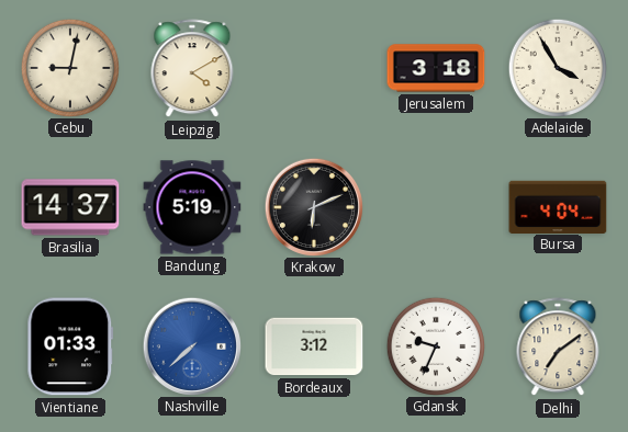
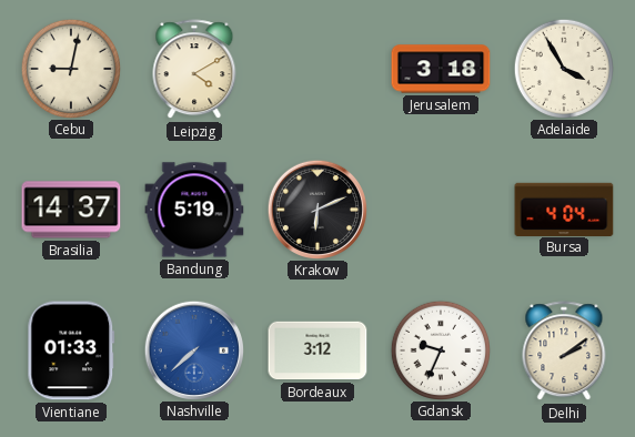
Delhi: 7:09 -> 2:09
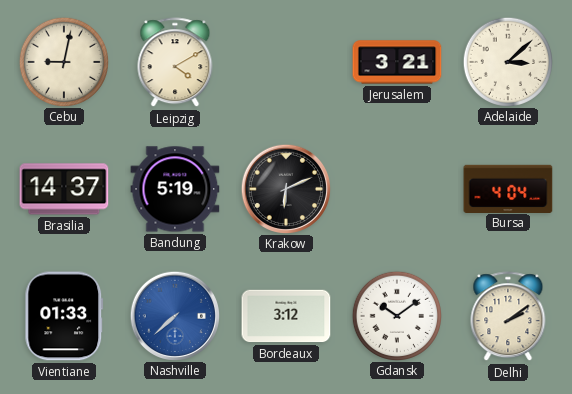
Jerusalem: 3:18 -> 3:21
Adelaide: 3:55 -> 3:08
Gdansk: 9:34 -> 10:09
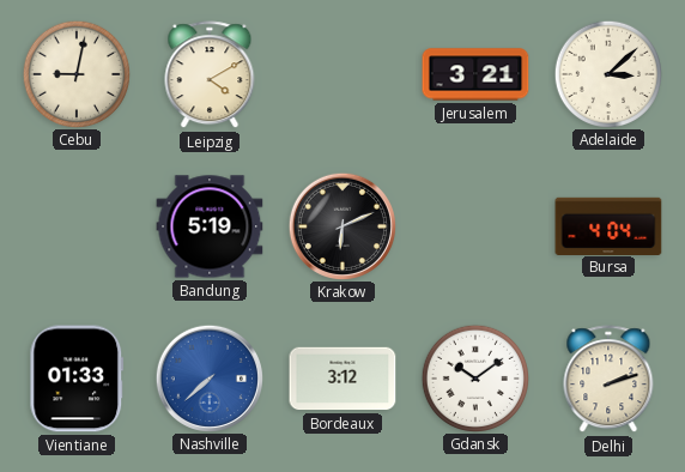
Brasilia: 14:37 -> none
Delhi: 2:09 -> 2:12
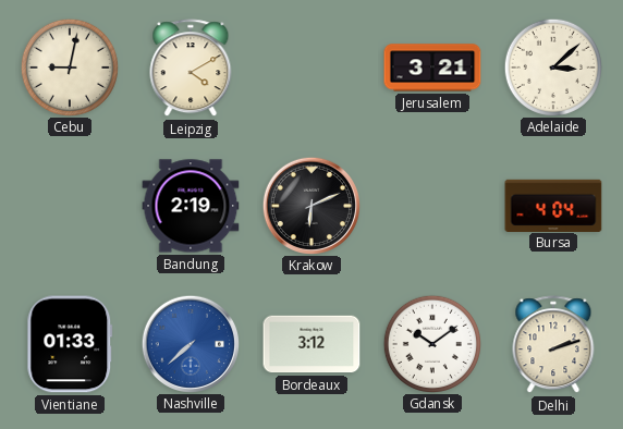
Bandung: 5:19 -> 2:19
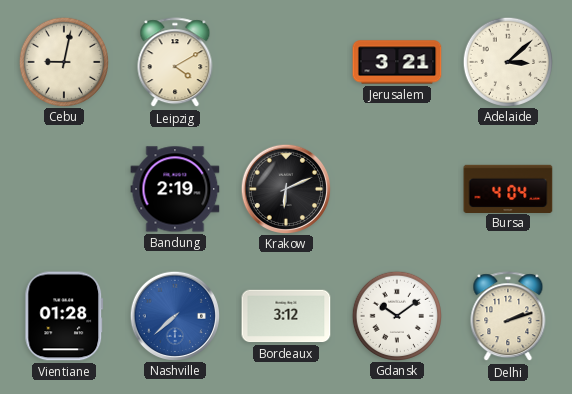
Vientiane: 01:33 -> 01:28
